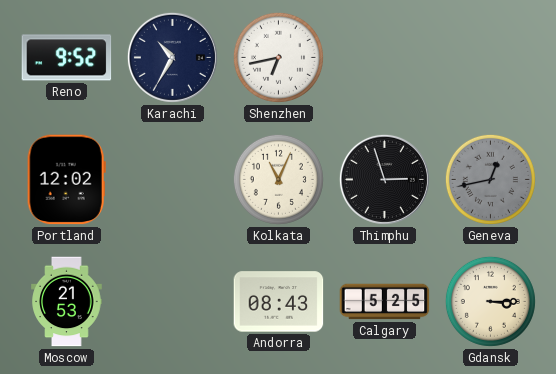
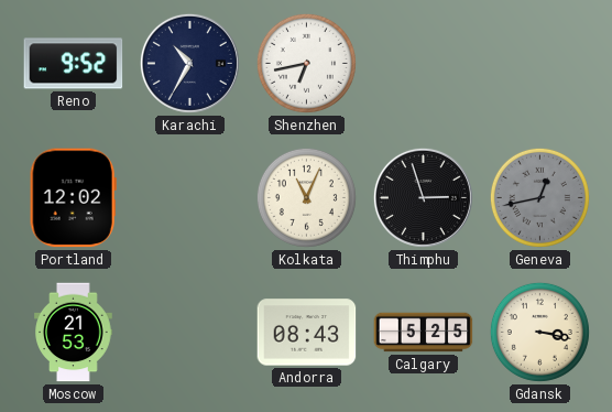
Gdansk: 3:15 -> 3:17
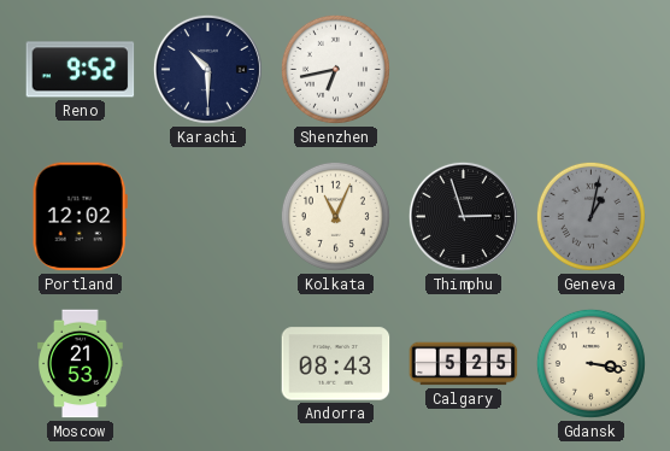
Karachi: 10:35 -> 10:30
Geneva: 12:43 -> 1:02
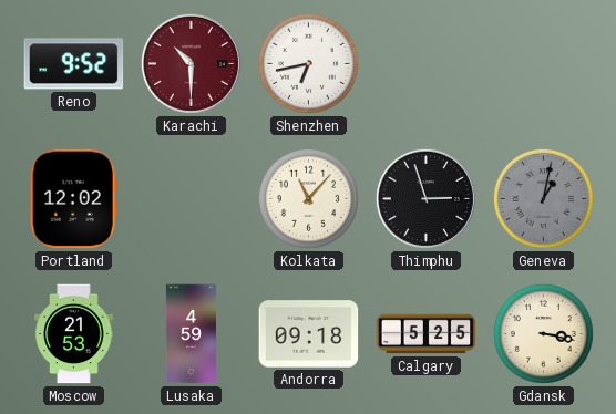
Karachi dial: navy -> burgundy
Kolkata: 11:04 -> 11:07
Lusaka: none -> 4:59
Andorra: 08:43 -> 09:18
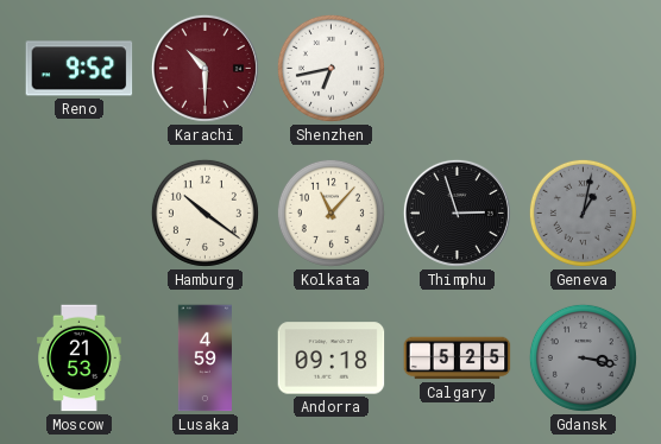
Portland: 12:02 -> none
Hamburg: none -> 10:21
Gdansk dial: cream -> grey
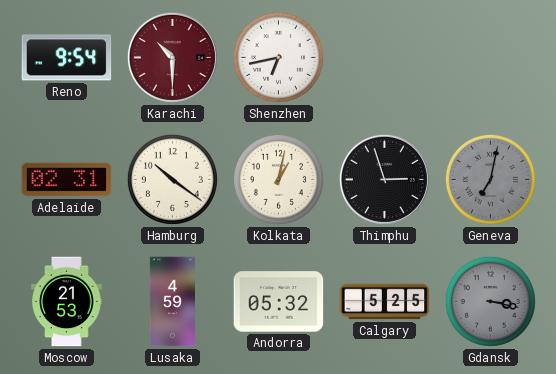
Reno: 9:52 -> 9:54
Adelaide: none -> 02:31
Kolkata: 11:07 -> 1:02
Geneva: 1:02 -> 7:02
Andorra: 09:18 -> 05:32
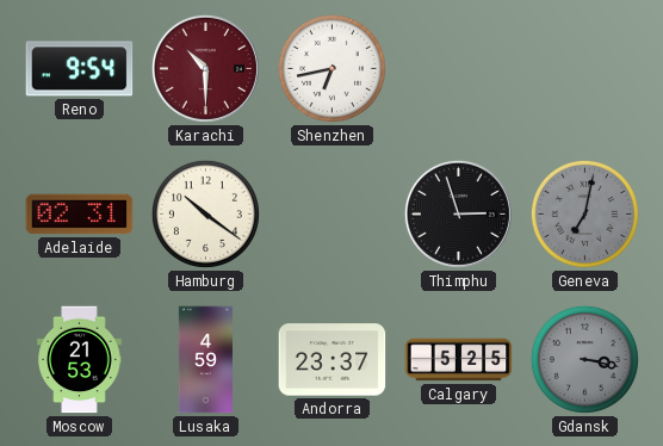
Kolkata: 1:02 -> none
Andorra: 05:32 -> 23:37
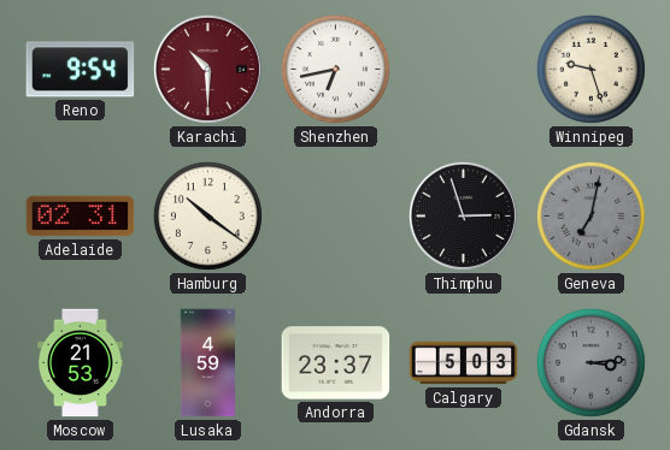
Winnipeg: none -> 9:27
Calgary: 5:25 -> 5:03
Gdansk: 3:17 -> 3:14
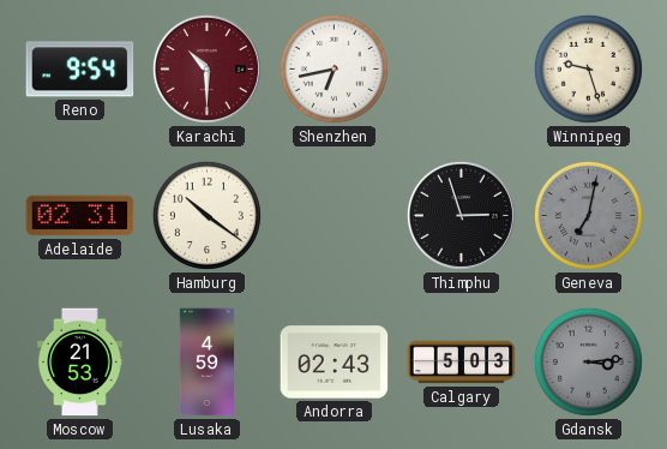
Andorra: 23:37 -> 02:43
